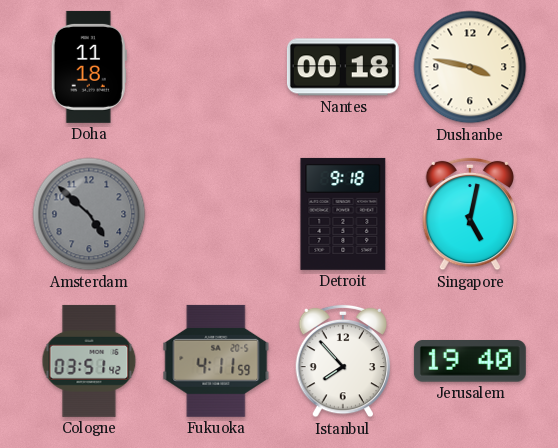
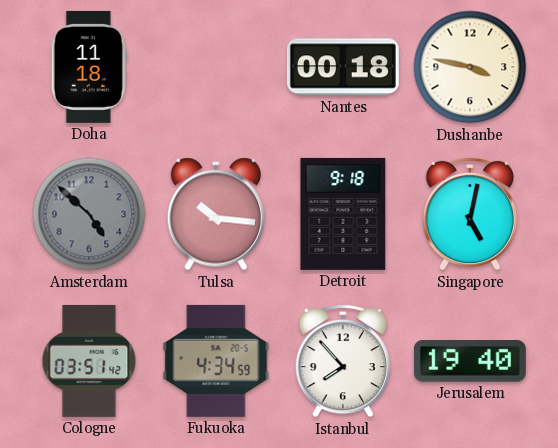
Tulsa: none -> 10:16
Fukuoka: 4:11 -> 4:34
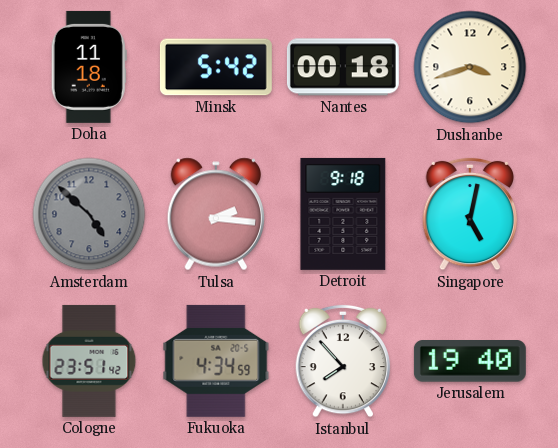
Minsk: none -> 5:42
Dushanbe: 3:47 -> 3:42
Tulsa: 10:16 -> 2:16
Cologne: 03:51 -> 23:51
